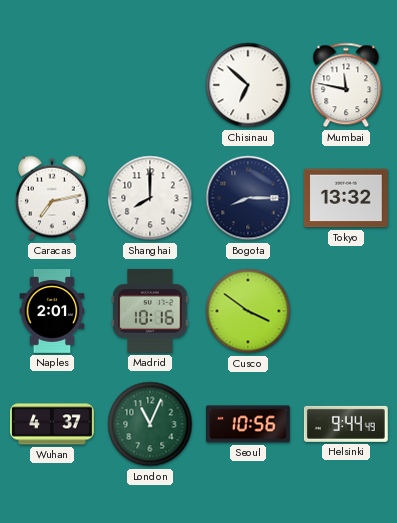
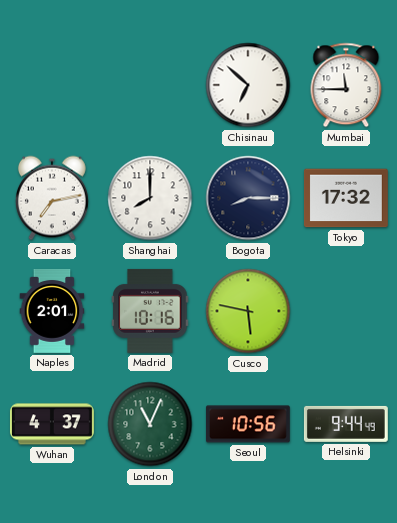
Mumbai: 11:47 -> 11:45
Tokyo: 13:32 -> 17:32
Cusco: 3:51 -> 5:47
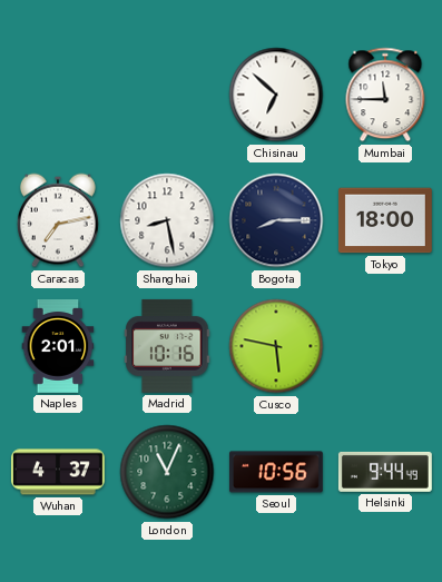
Shanghai: 8:00 -> 8:28
Tokyo: 17:32 -> 18:00
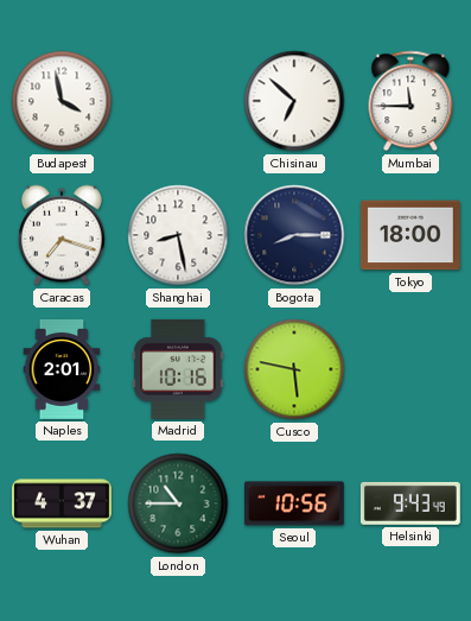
Budapest: none -> 3:58
Caracas: 7:13 -> 7:18
London: 11:04 -> 10:45
Helsinki: 9:44 -> 9:43
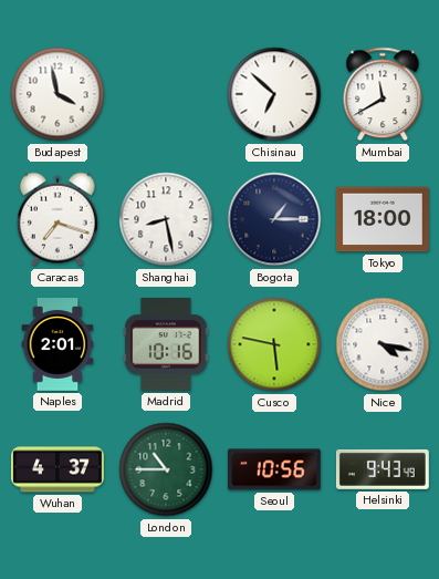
Mumbai: 11:45 -> 11:40
Bogota: 8:15 -> 1:15
Nice: none -> 4:17
